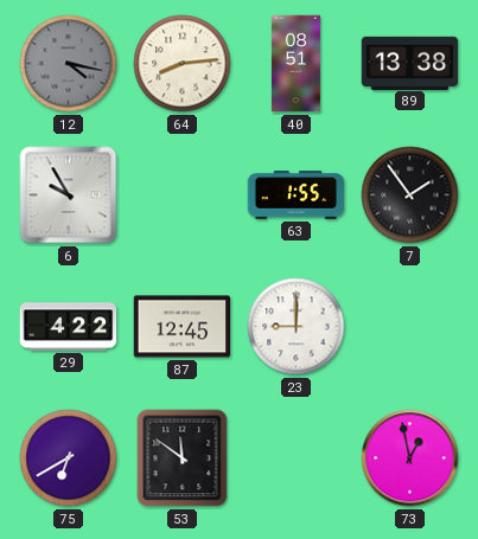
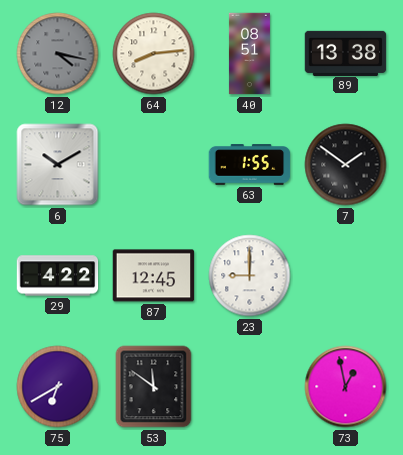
6: 9:55 -> 10:10
7: 1:54 -> 1:51
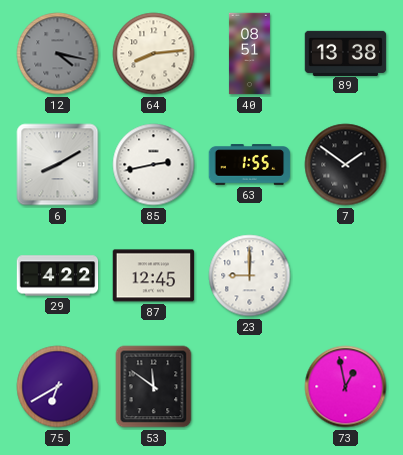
6: 10:10 -> 8:10
85: none -> 2:43
